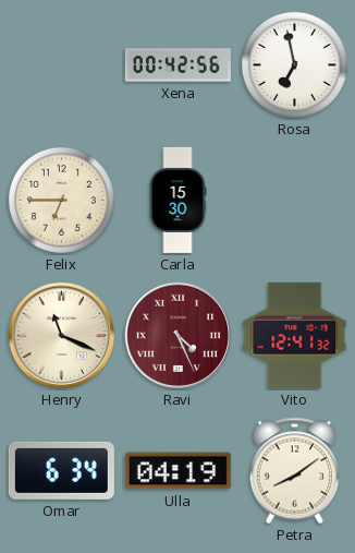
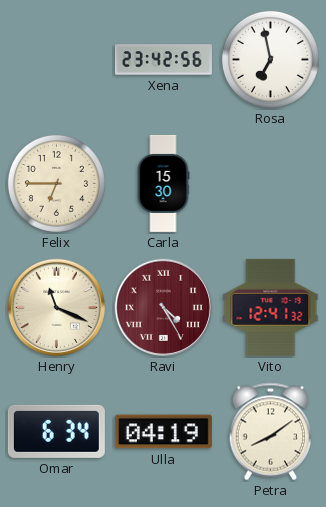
Xena: 00:42 -> 23:42
Ravi: 4:26 -> 4:25
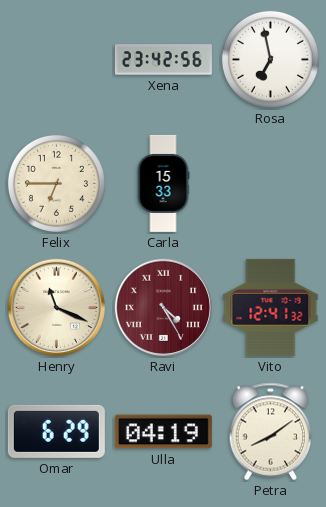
Carla: 15:30 -> 15:33
Omar: 6:34 -> 6:29
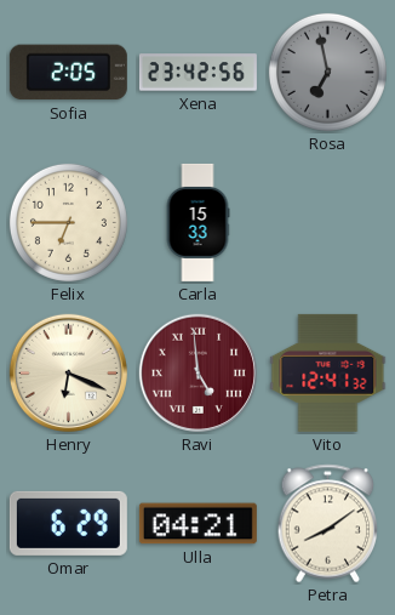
Sofia: none -> 2:05
Rosa dial: white -> grey
Henry: 11:19 -> 6:19
Ravi: 4:25 -> 4:59
Ulla: 04:19 -> 04:21
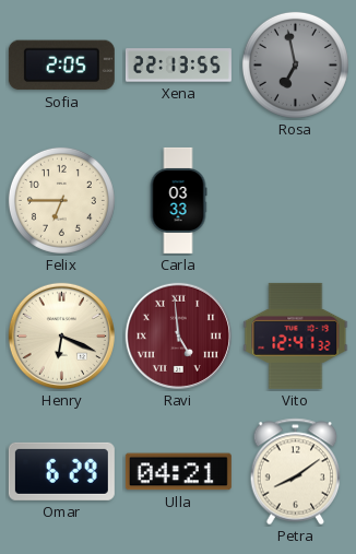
Xena: 23:42 -> 22:13
Carla: 15:33 -> 03:33
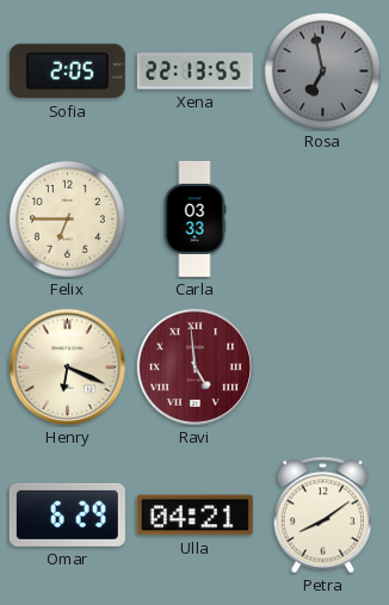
Vito: 12:41 -> none
